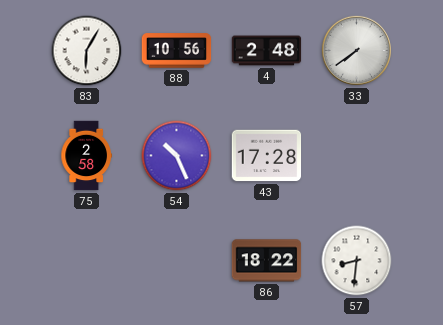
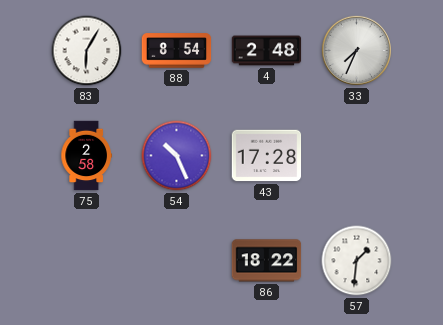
88: 10:56 -> 8:54
33: 7:39 -> 7:34
57: 8:31 -> 1:31
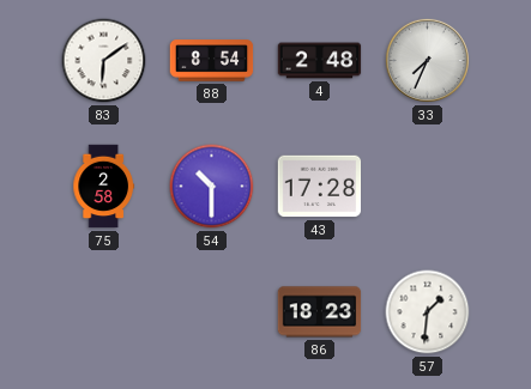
83: 6:05 -> 6:09
54: 10:26 -> 10:30
86: 18:22 -> 18:23
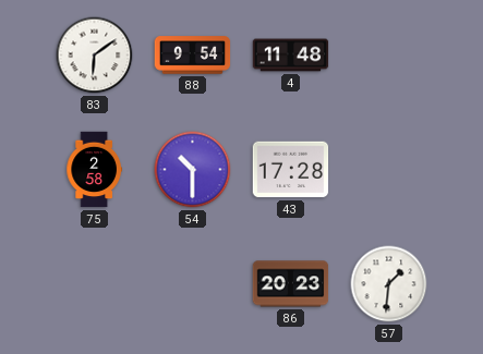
88: 8:54 -> 9:54
4: 2:48 -> 11:48
33: 7:34 -> none
86: 18:23 -> 20:23
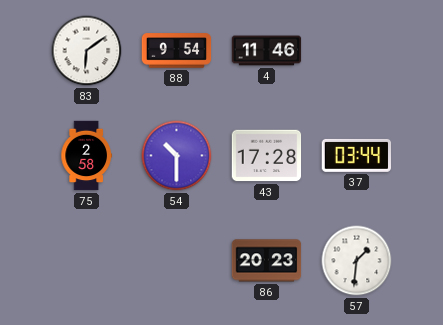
4: 11:48 -> 11:46
37: none -> 03:44
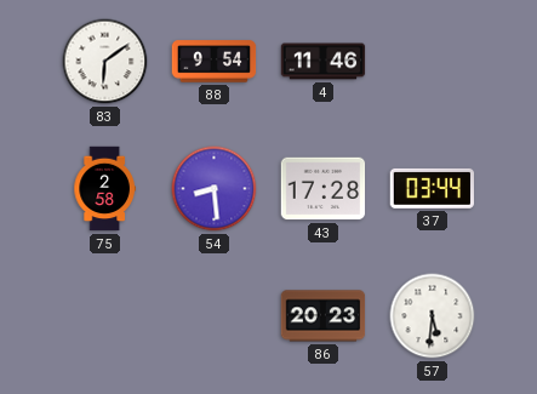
54: 10:30 -> 8:29
57: 1:31 -> 5:31
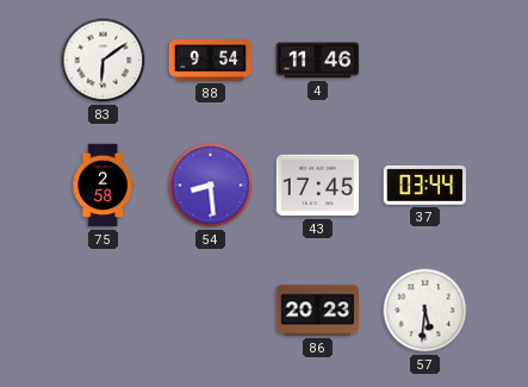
43: 17:28 -> 17:45
